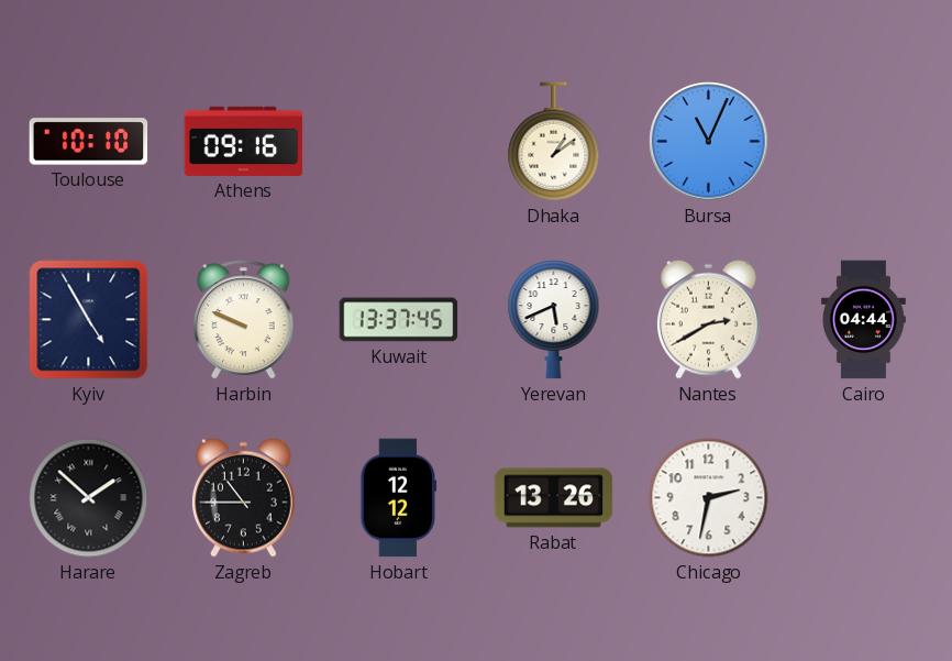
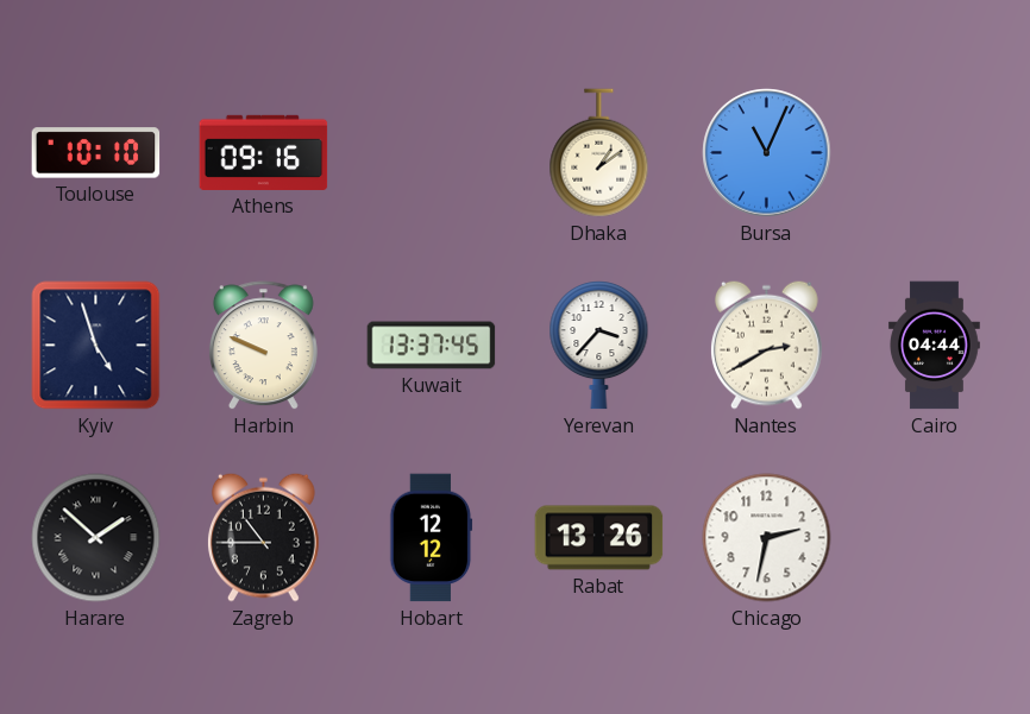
Kyiv: 4:55 -> 4:57
Yerevan: 5:41 -> 3:37
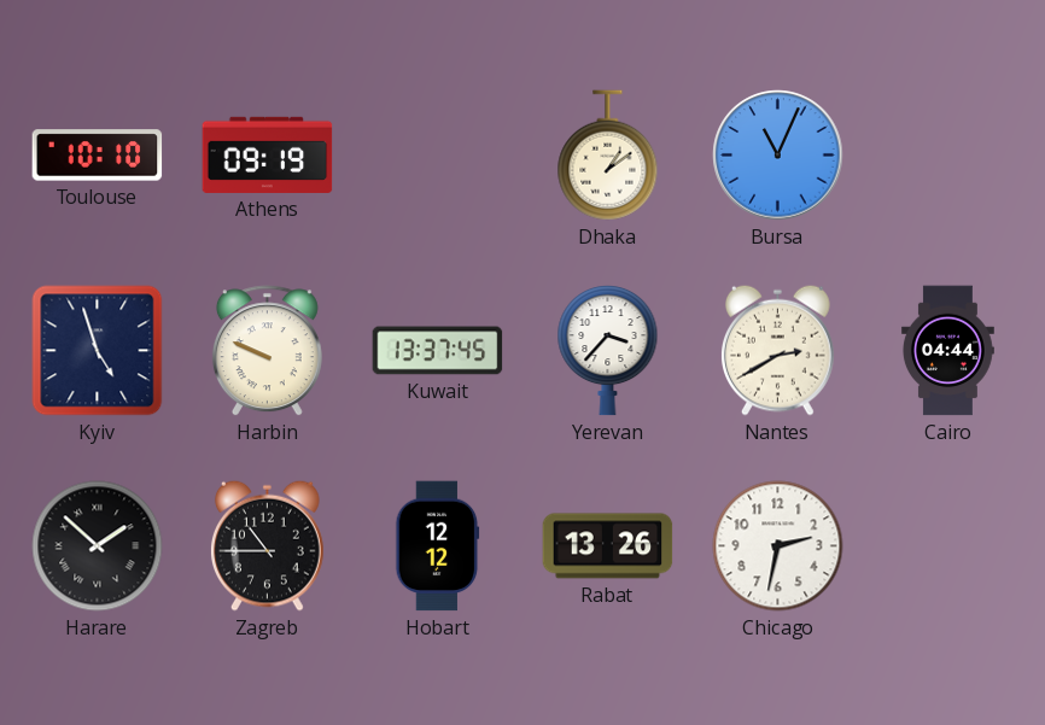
Athens: 09:16 -> 09:19
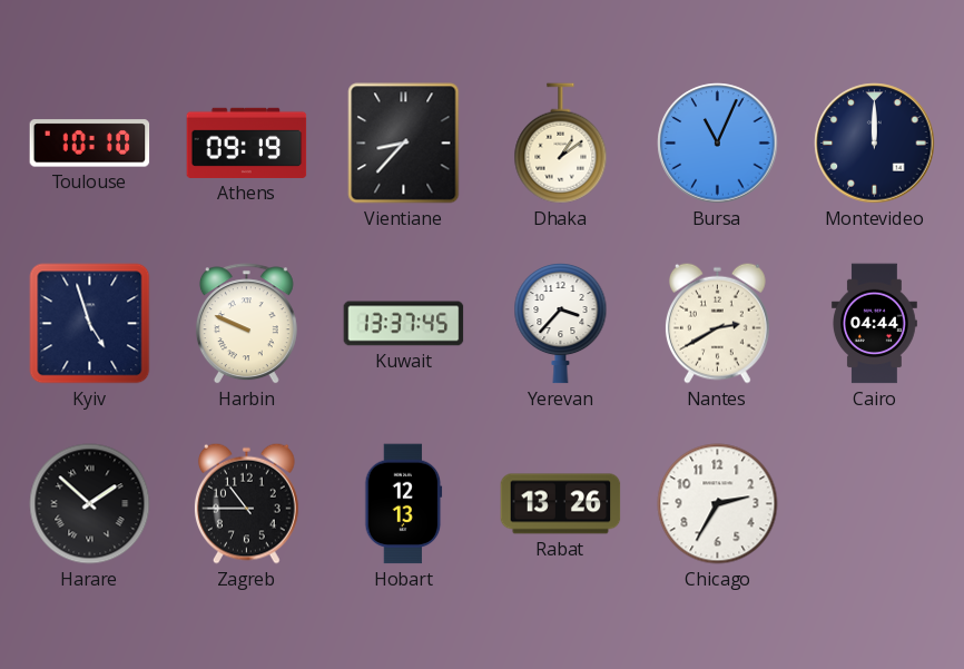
Vientiane: none -> 8:37
Montevideo: none -> 12:00
Hobart: 12:12 -> 12:13
Chicago: 2:32 -> 2:35
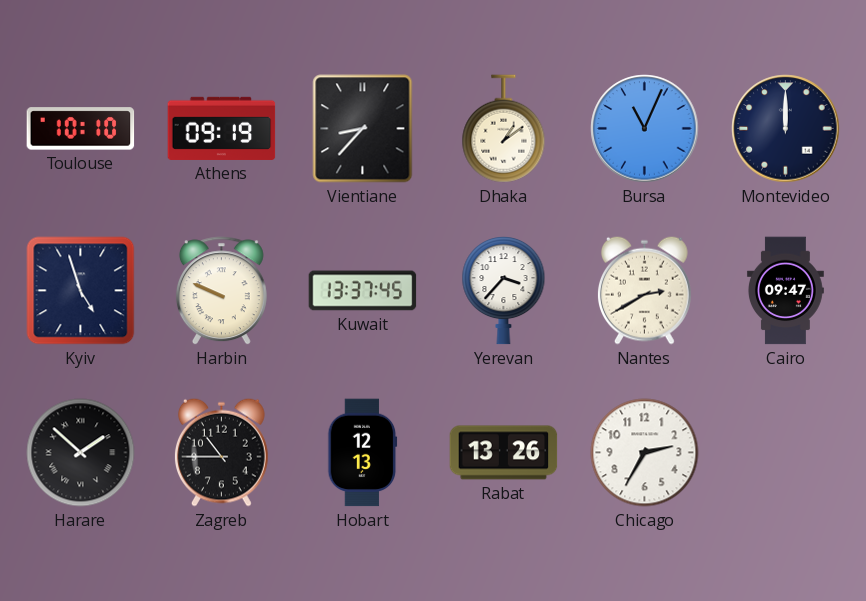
Cairo: 04:44 -> 09:47
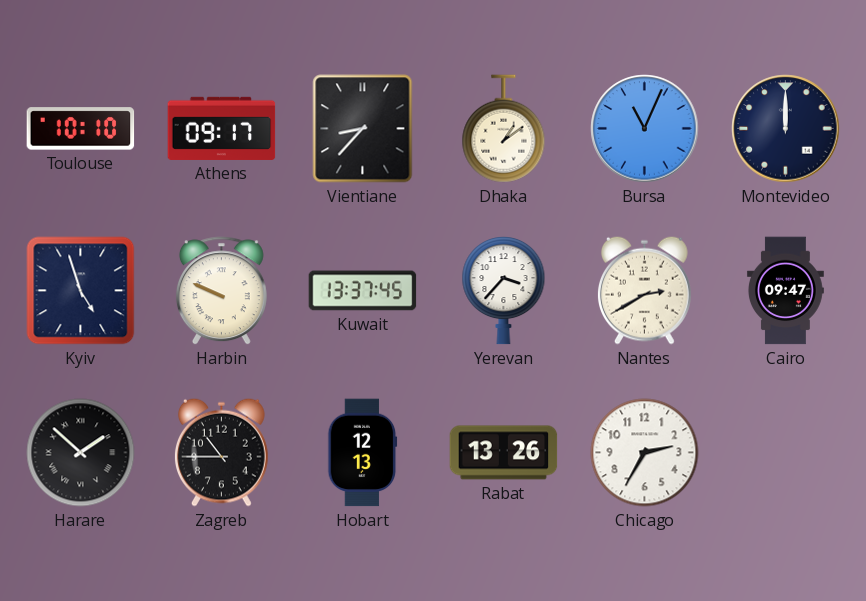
Athens: 09:19 -> 09:17
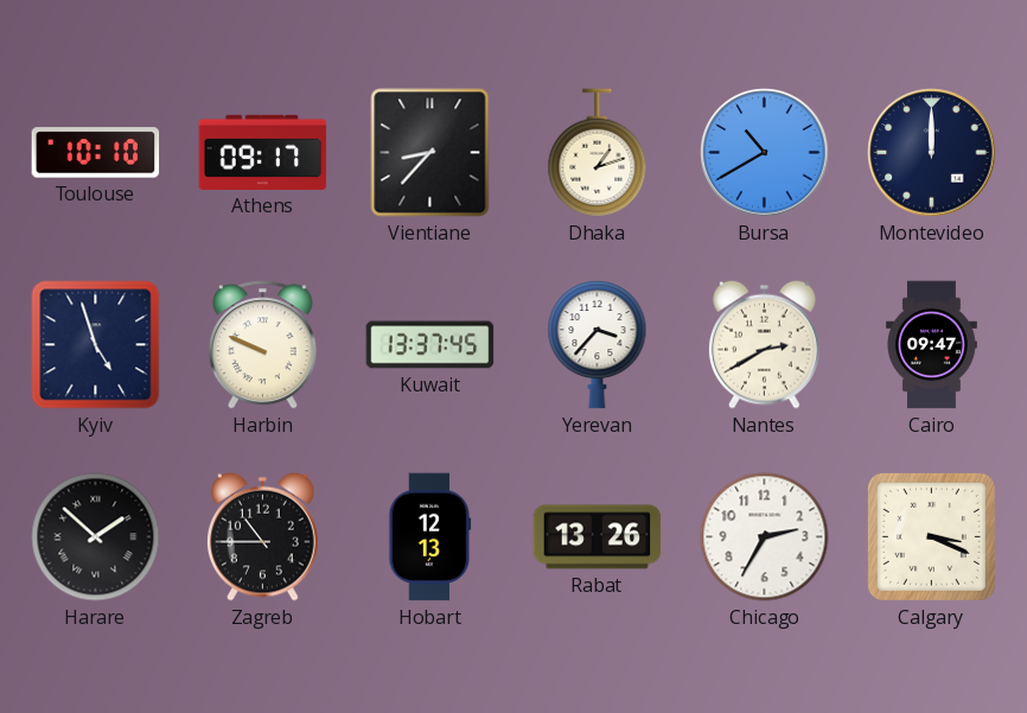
Dhaka: 1:09 -> 1:12
Bursa: 11:04 -> 10:40
Calgary: none -> 3:19
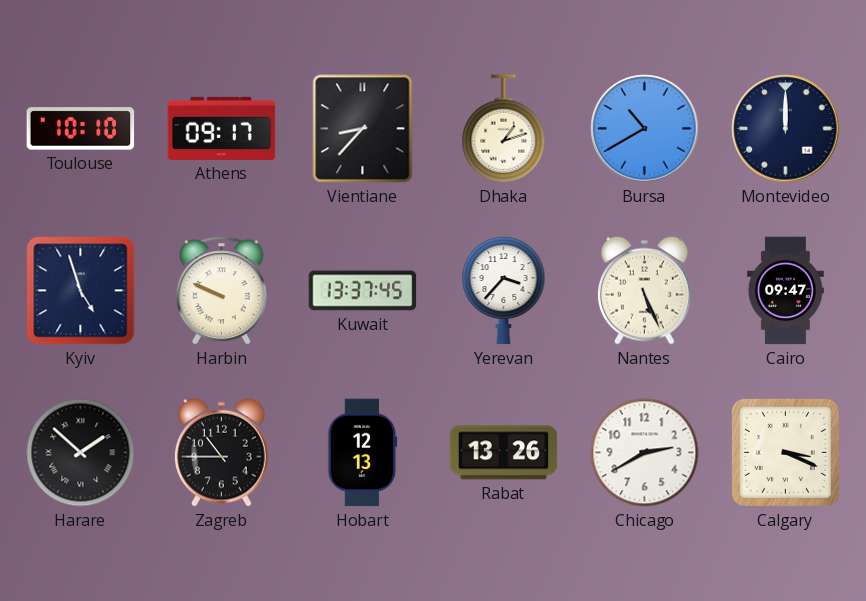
Nantes: 2:40 -> 5:26
Chicago: 2:35 -> 2:40
